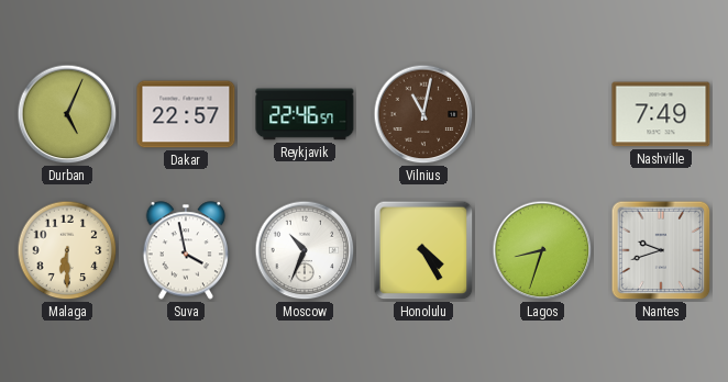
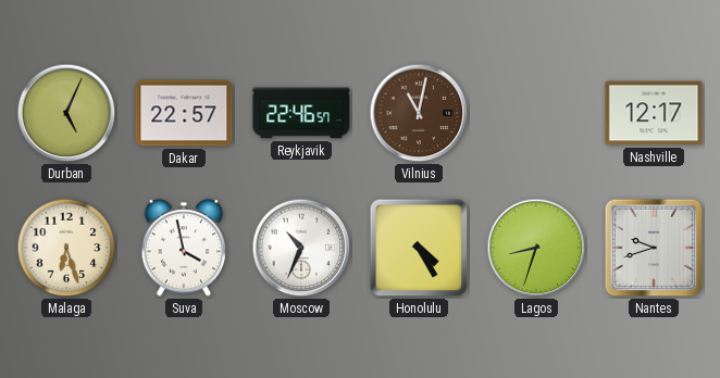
Nashville: 7:49 -> 12:17
Malaga: 6:30 -> 6:27
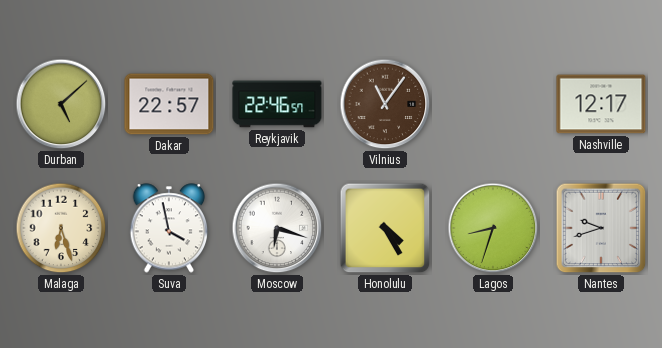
Durban: 5:04 -> 5:08
Vilnius: 11:02 -> 11:06
Moscow: 10:34 -> 6:18
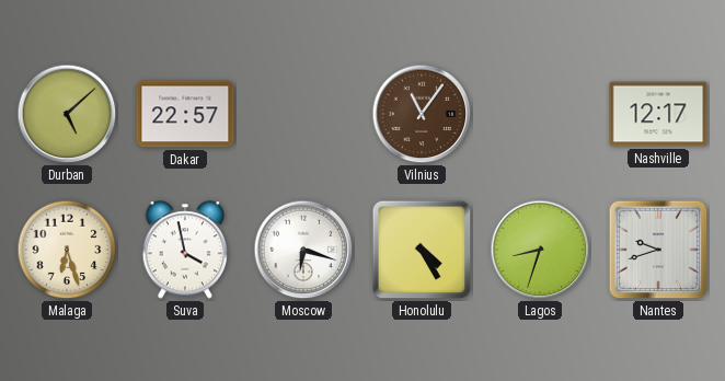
Reykjavik: 22:46 -> none
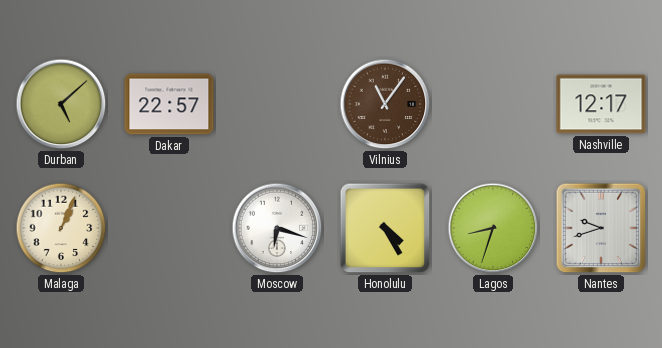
Malaga: 6:27 -> 1:04
Suva: 3:58 -> none
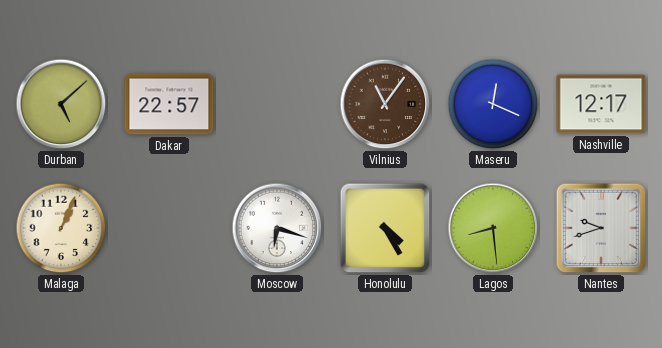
Maseru: none -> 12:19
Lagos: 8:33 -> 8:29
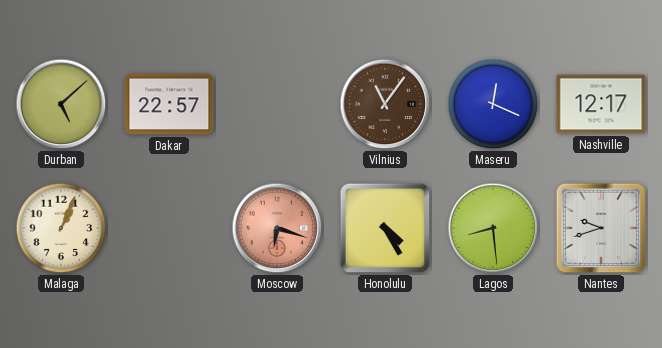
Moscow dial: white -> salmon
